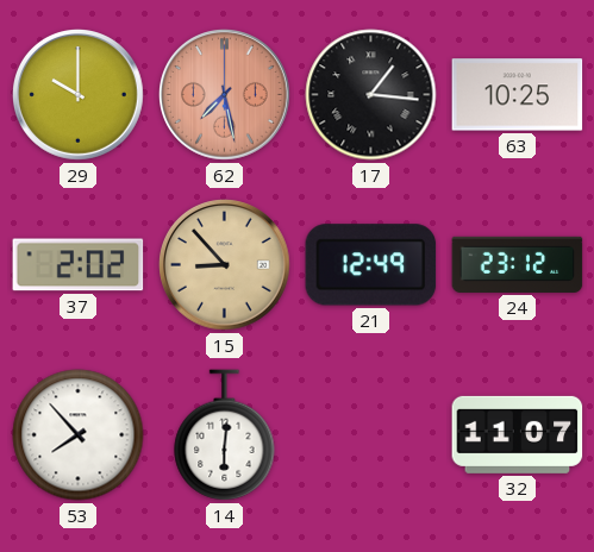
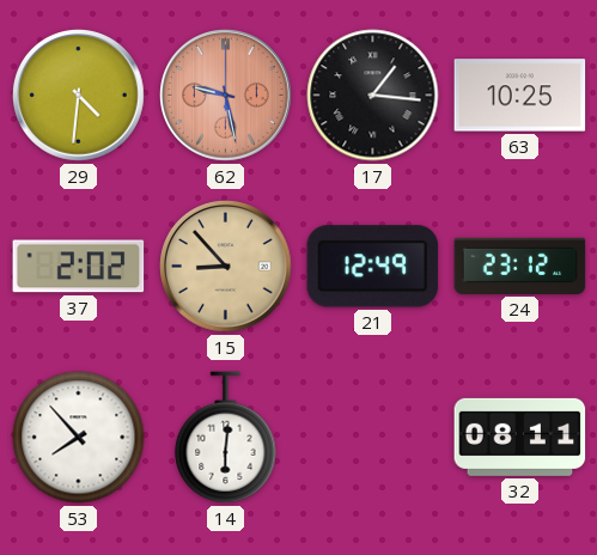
29: 10:00 -> 4:31
62: 7:28 -> 9:28
32: 11:07 -> 08:11
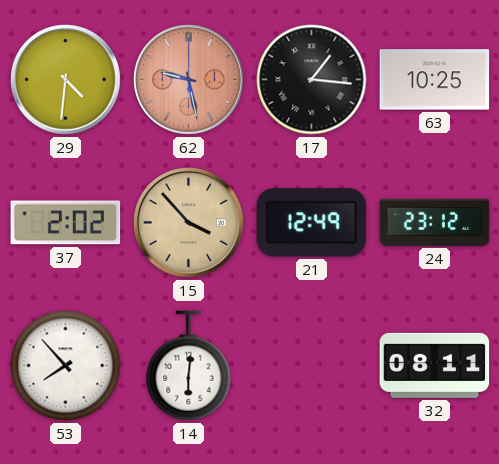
15: 8:53 -> 3:53
